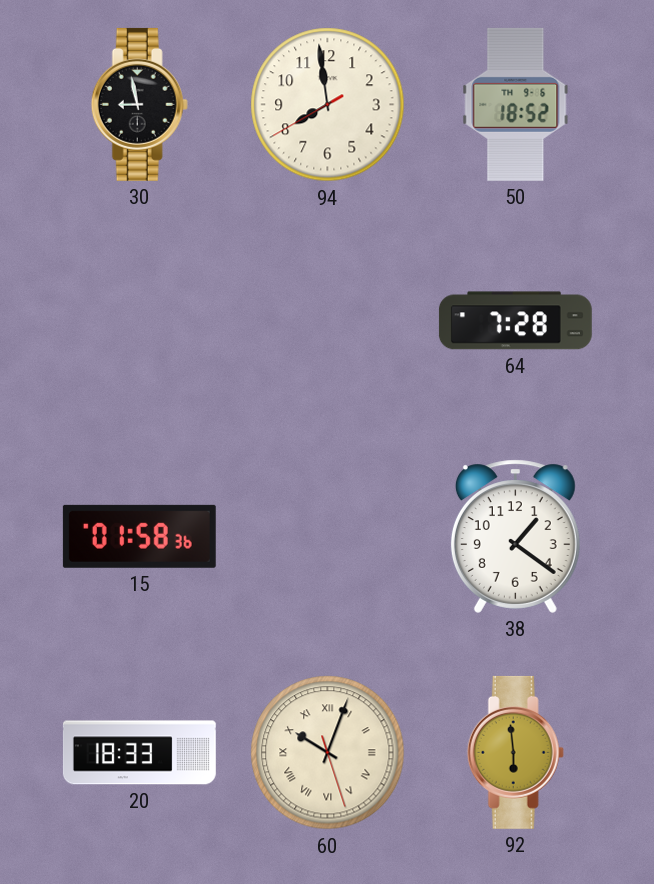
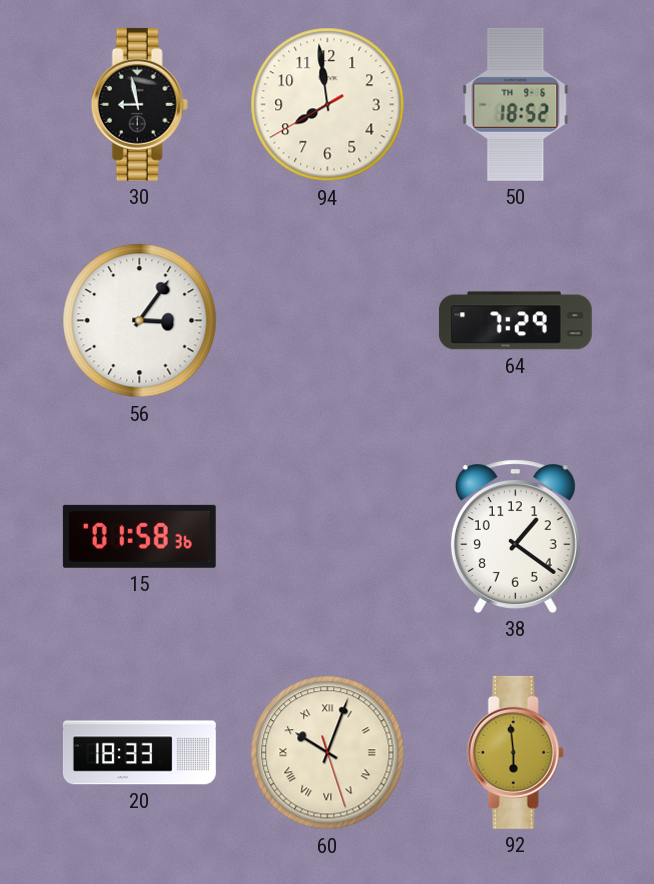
56: none -> 3:06
64: 7:28 -> 7:29
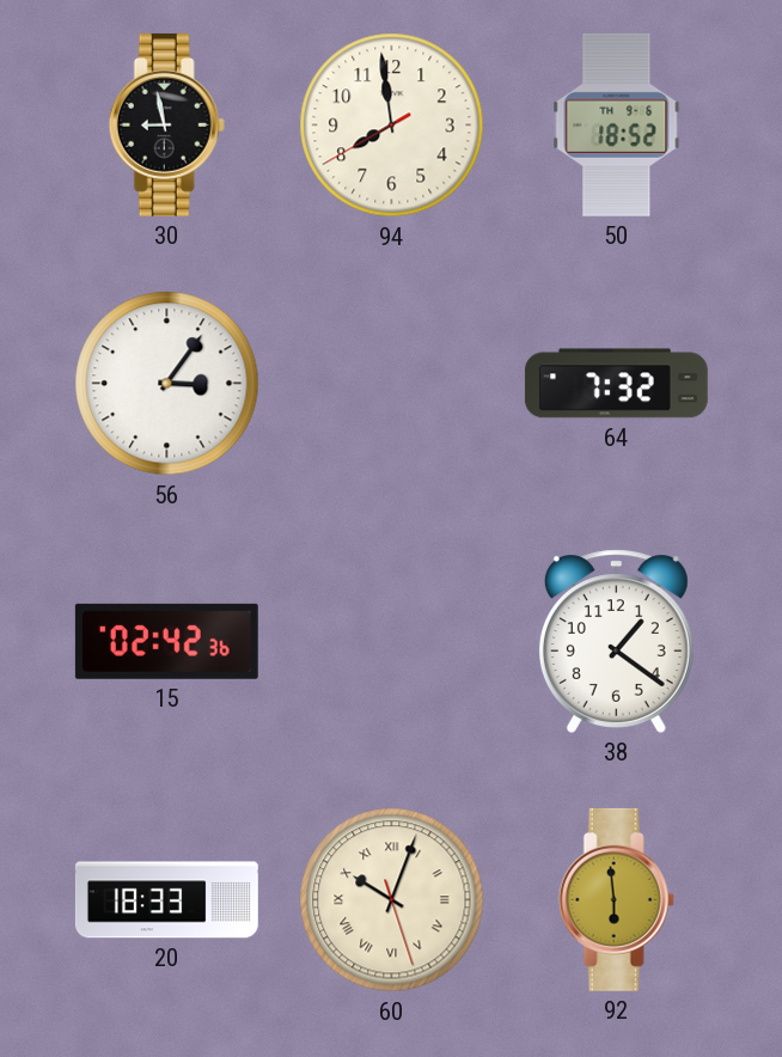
64: 7:29 -> 7:32
15: 01:58 -> 02:42
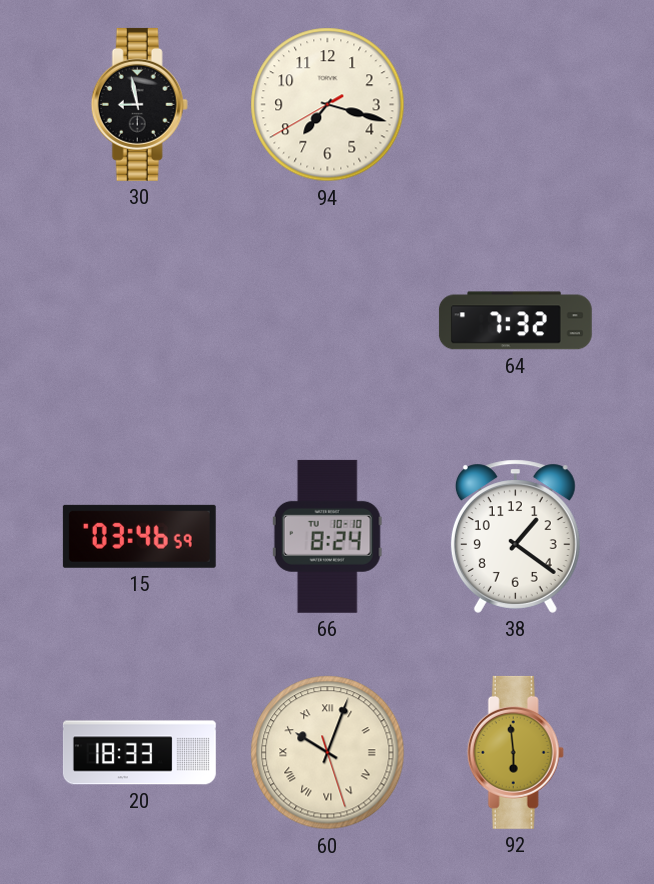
94: 7:58 -> 7:17
50: 18:52 -> none
56: 3:06 -> none
15: 02:42 -> 03:46
66: none -> 8:24
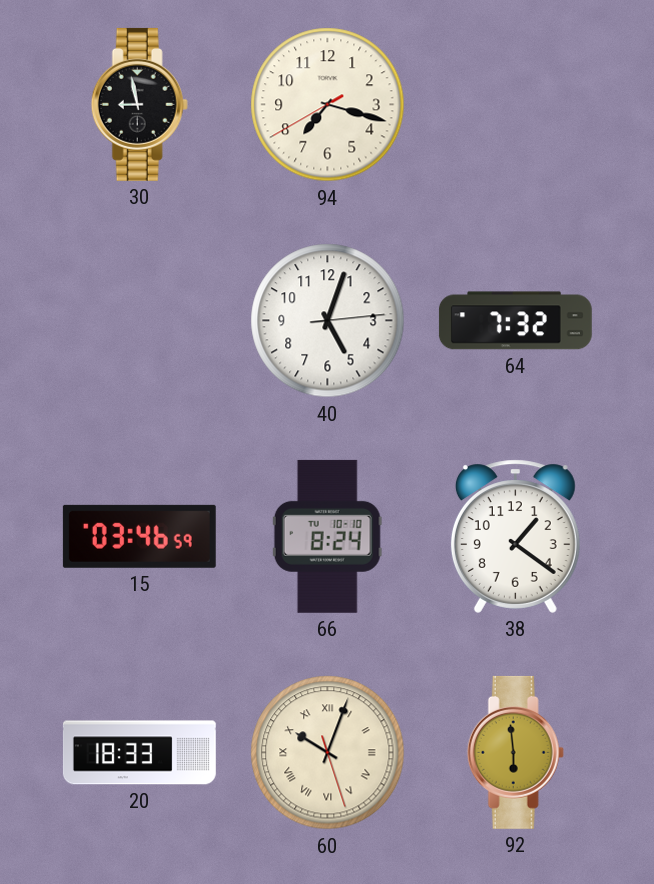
40: none -> 5:03
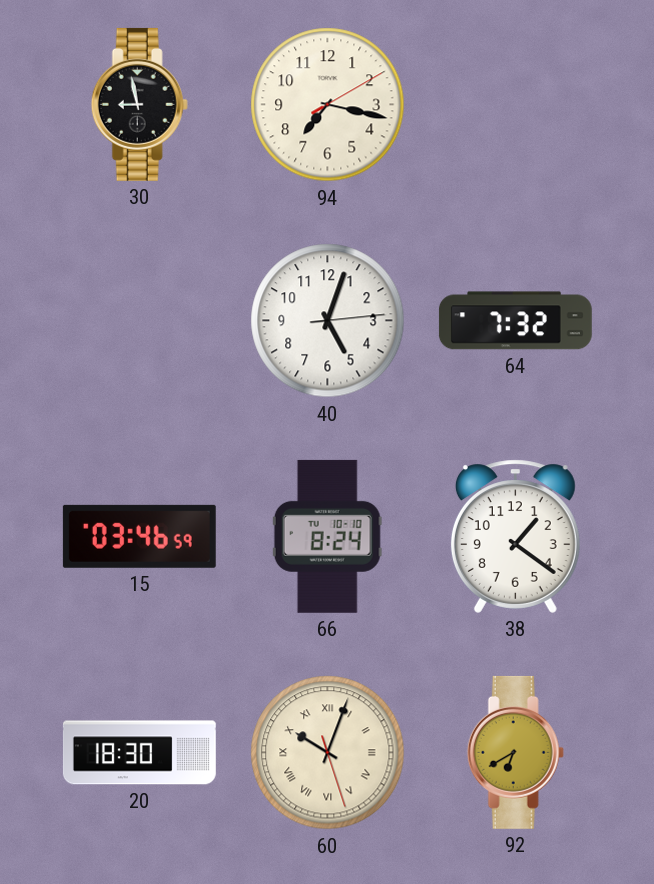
94: 7:17:40 -> 7:17:10
20: 18:33 -> 18:30
92: 5:59 -> 6:40
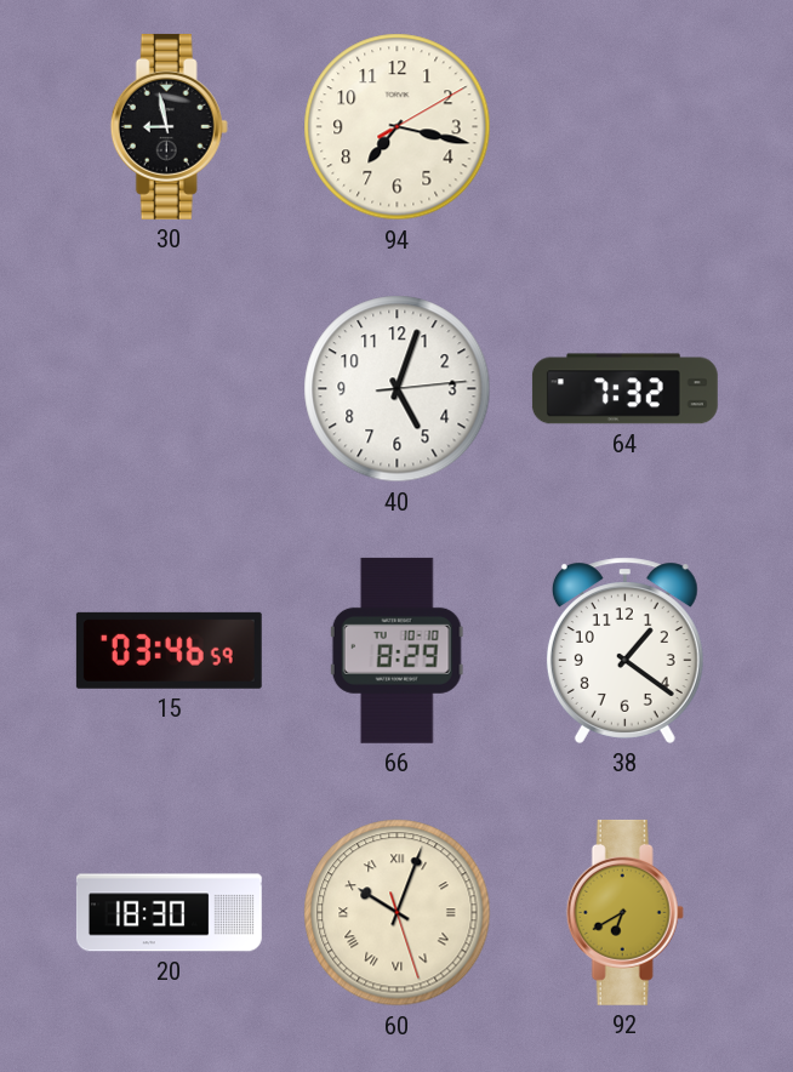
66: 8:24 -> 8:29
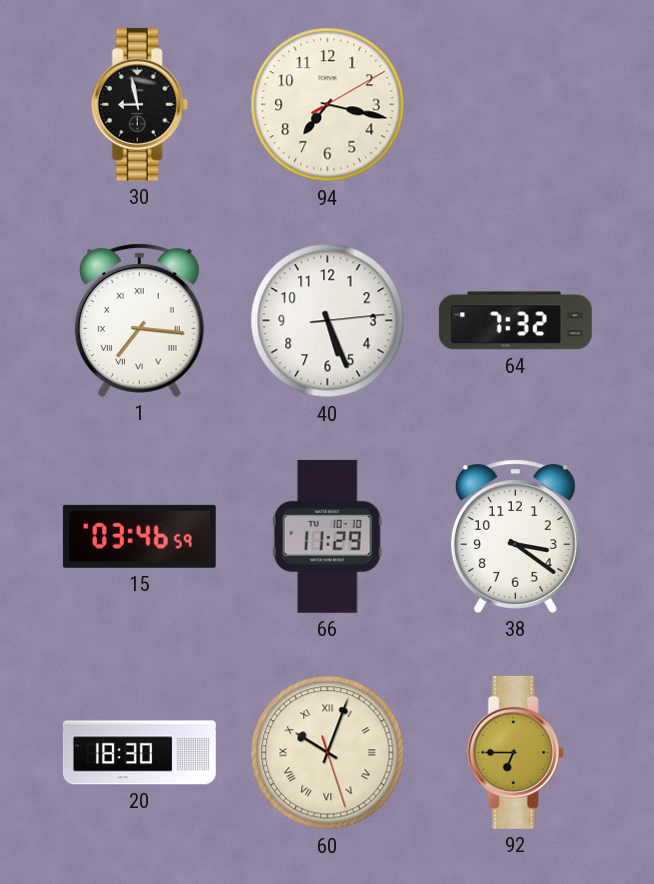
1: none -> 7:16
40: 5:03 -> 5:26
66: 8:29 -> 11:29
38: 1:21 -> 3:21
92: 6:40 -> 6:45
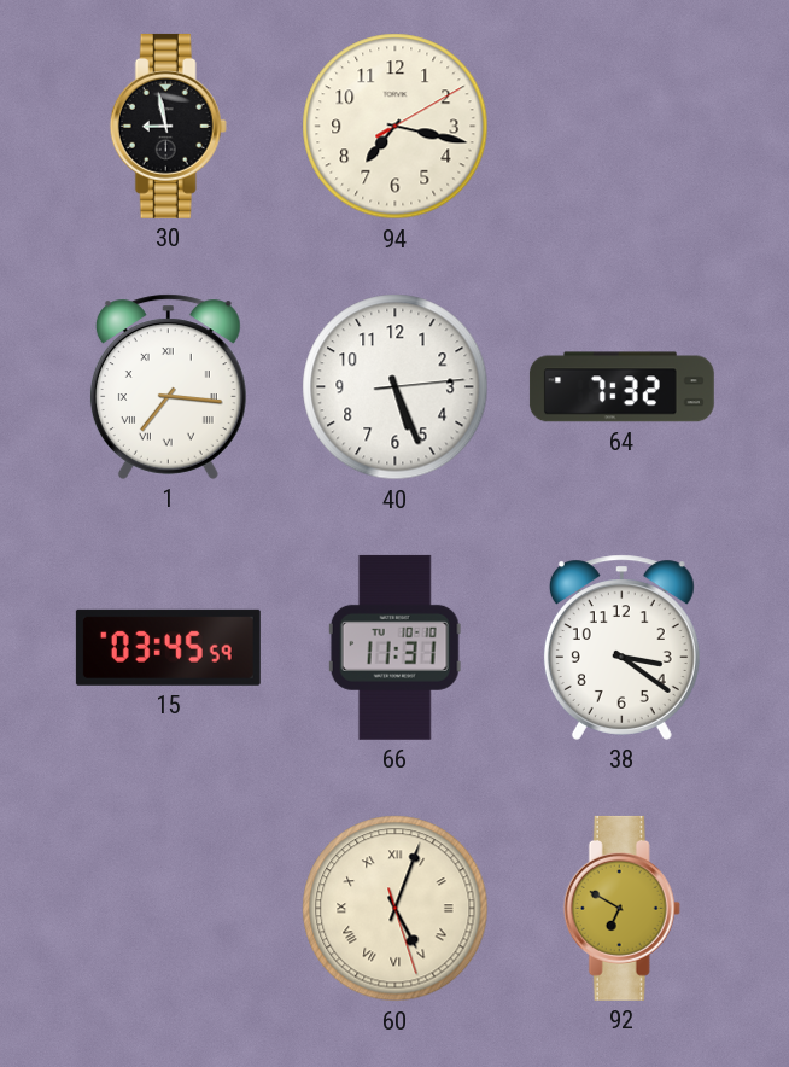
15: 03:46 -> 03:45
66: 11:29 -> 11:31
20: 18:30 -> none
60: 10:03 -> 5:03
92: 6:45 -> 6:50
